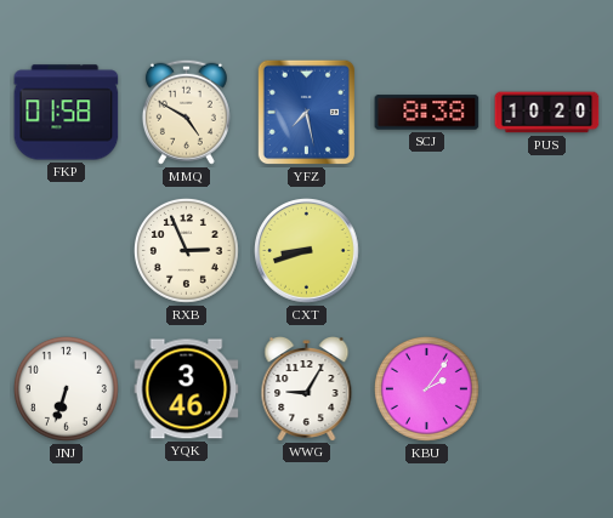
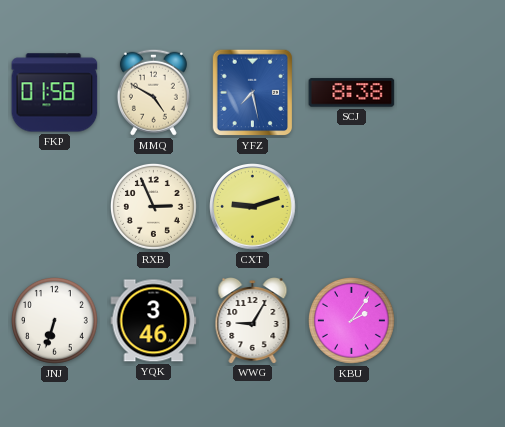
PUS: 10:20 -> none
CXT: 8:42 -> 9:12
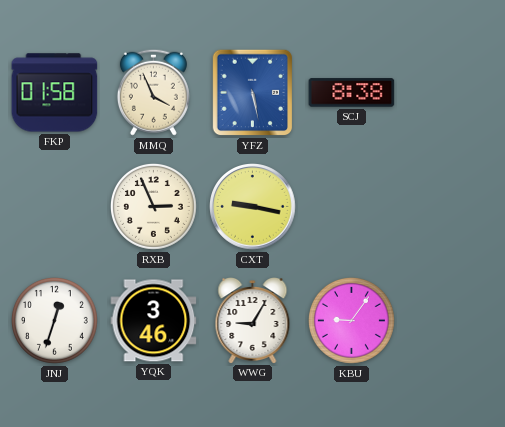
MMQ: 4:50 -> 3:56
YFZ: 7:28 -> 5:28
CXT: 9:12 -> 9:17
JNJ: 6:33 -> 12:33
KBU: 2:06 -> 9:06
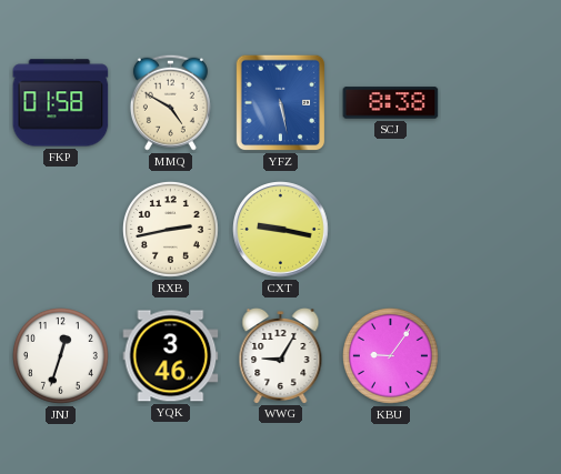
MMQ: 3:56 -> 4:50
RXB: 2:56 -> 2:43
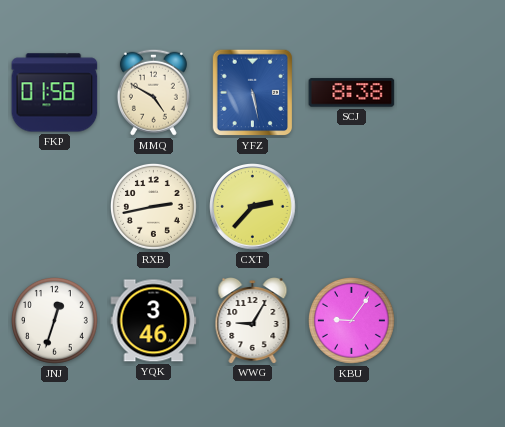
CXT: 9:17 -> 2:37
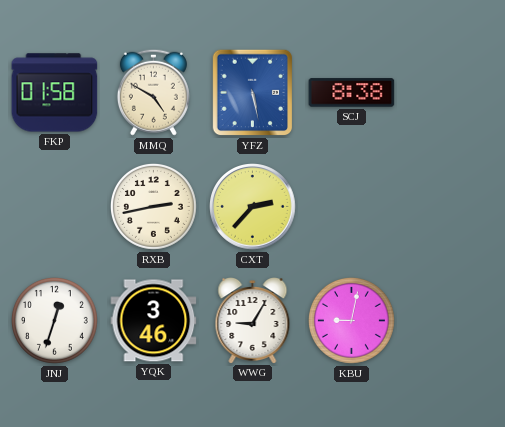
KBU: 9:06 -> 9:02
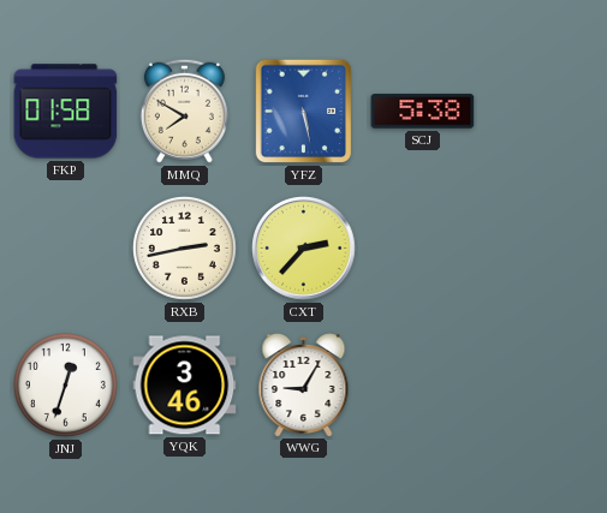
MMQ: 4:50 -> 7:50
SCJ: 8:38 -> 5:38
KBU: 9:02 -> none
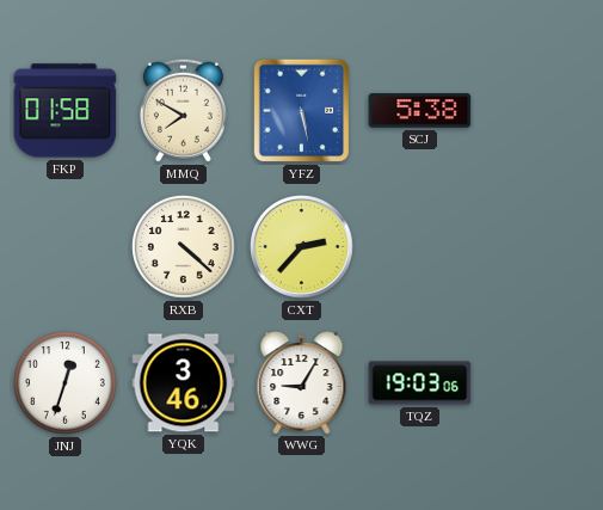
RXB: 2:43 -> 4:22
TQZ: none -> 19:03
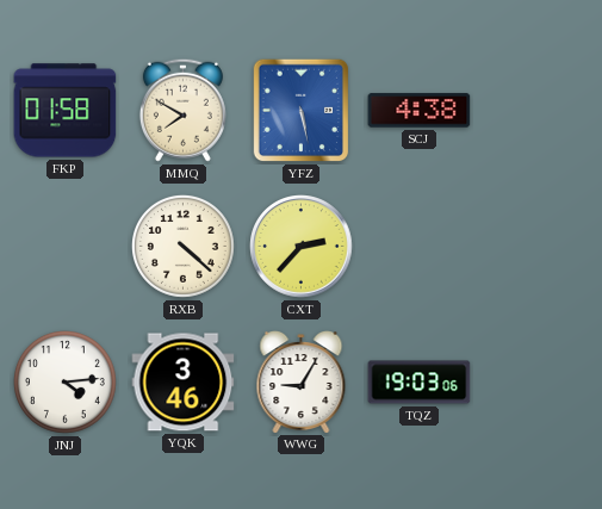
SCJ: 5:38 -> 4:38
JNJ: 12:33 -> 4:14
